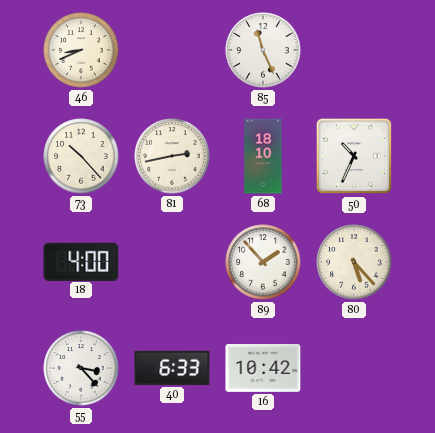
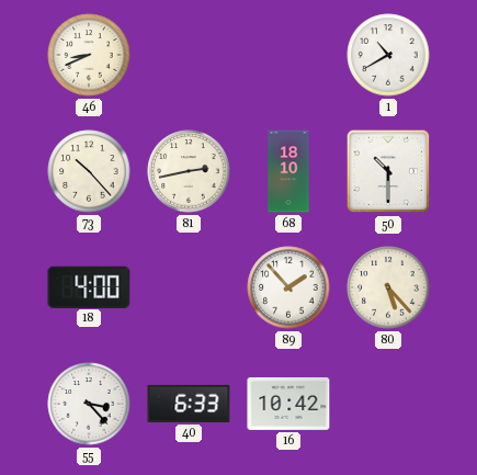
85: 11:26 -> none
1: none -> 10:40
50: 10:34 -> 10:30
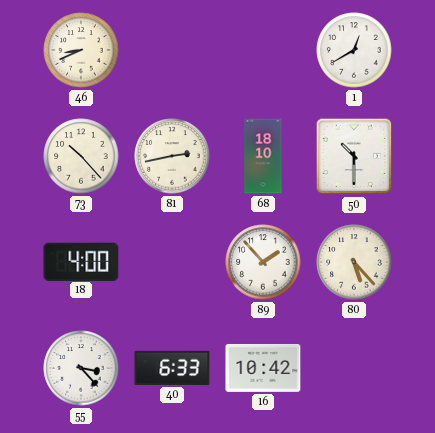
1: 10:40 -> 12:40
